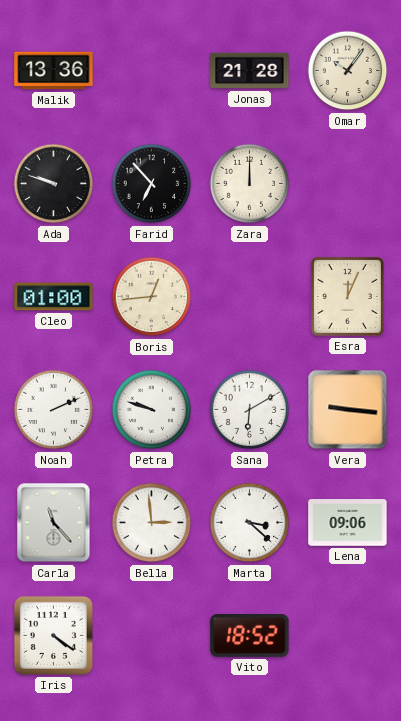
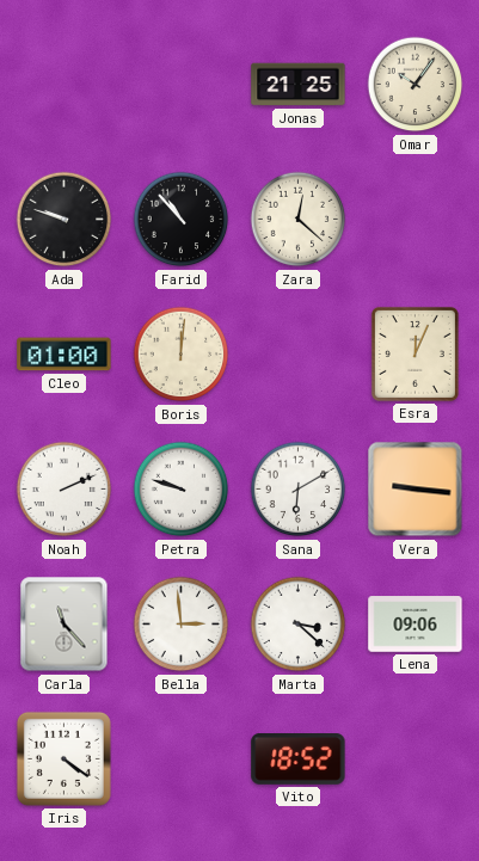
Malik: 13:36 -> none
Jonas: 21:28 -> 21:25
Farid: 6:53 -> 10:53
Zara: 12:00 -> 12:22
Boris: 12:44 -> 12:01
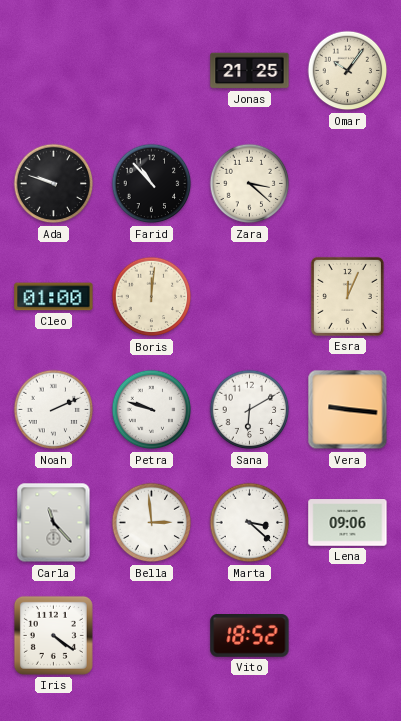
Zara: 12:22 -> 3:22
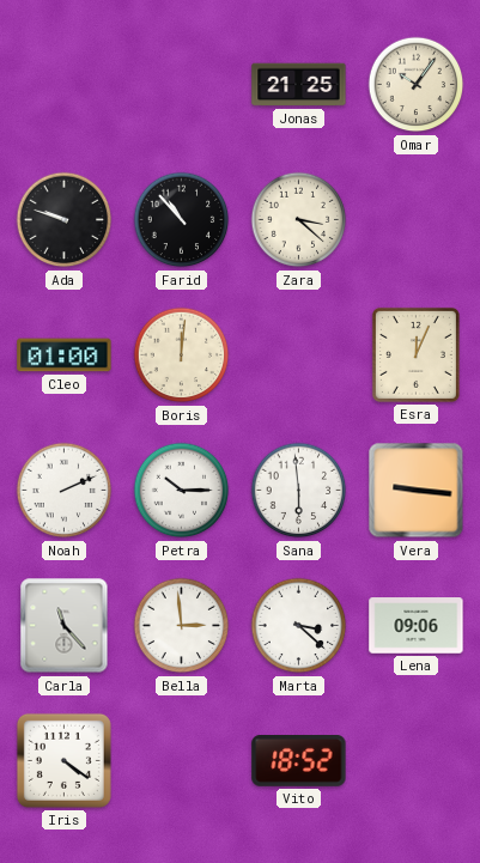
Petra: 9:48 -> 10:15
Sana: 6:10 -> 5:59
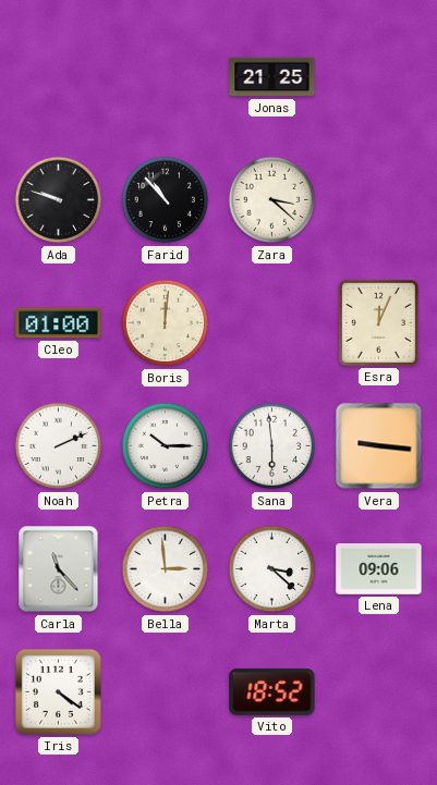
Omar: 10:06 -> none
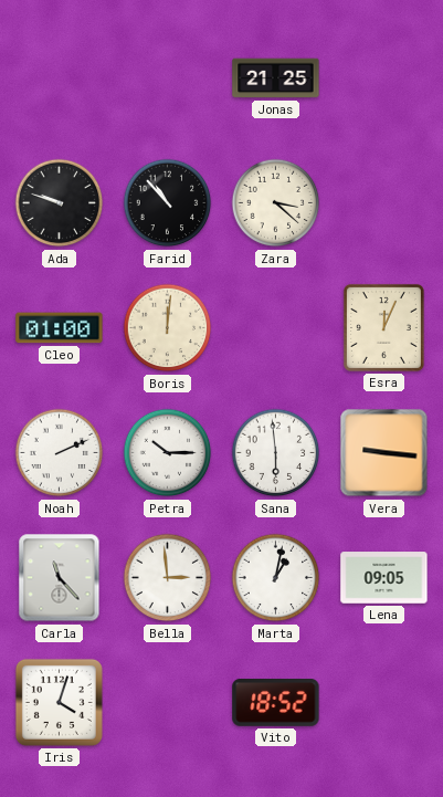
Marta: 3:22 -> 1:02
Lena: 09:06 -> 09:05
Iris: 4:21 -> 4:03
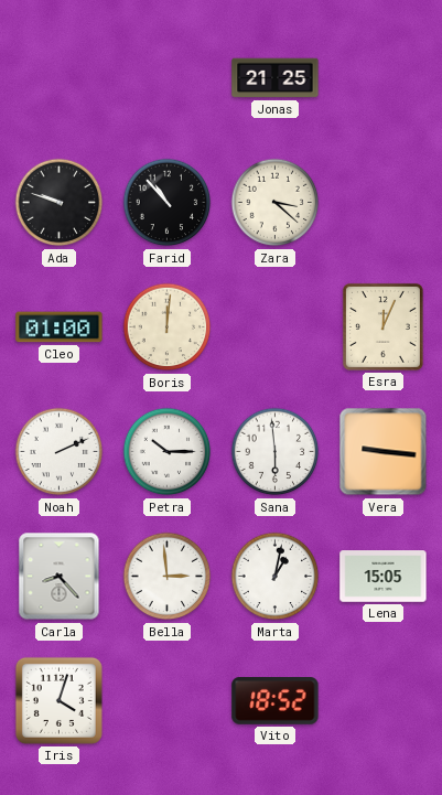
Carla: 11:23 -> 8:23
Lena: 09:05 -> 15:05
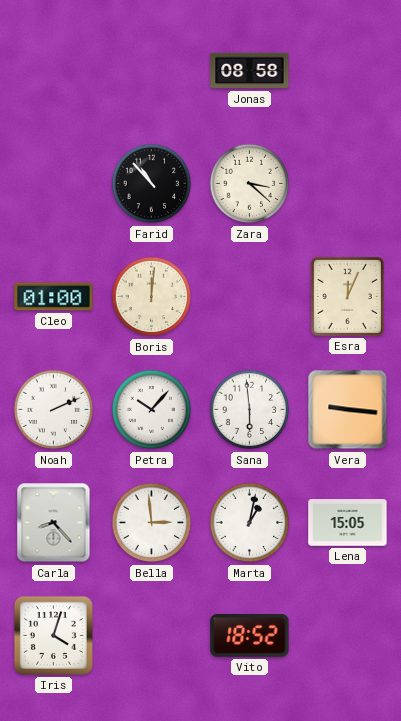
Jonas: 21:25 -> 08:58
Ada: 9:48 -> none
Petra: 10:15 -> 10:07
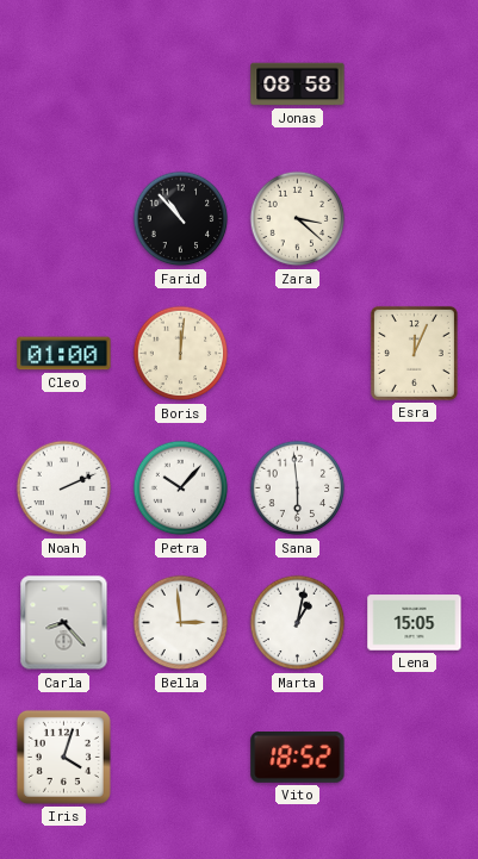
Vera: 9:16 -> none
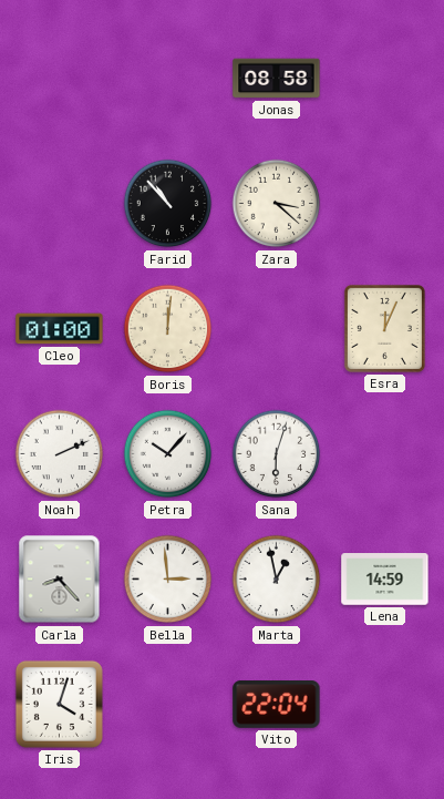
Sana: 5:59 -> 6:03
Marta: 1:02 -> 12:58
Lena: 15:05 -> 14:59
Vito: 18:52 -> 22:04
